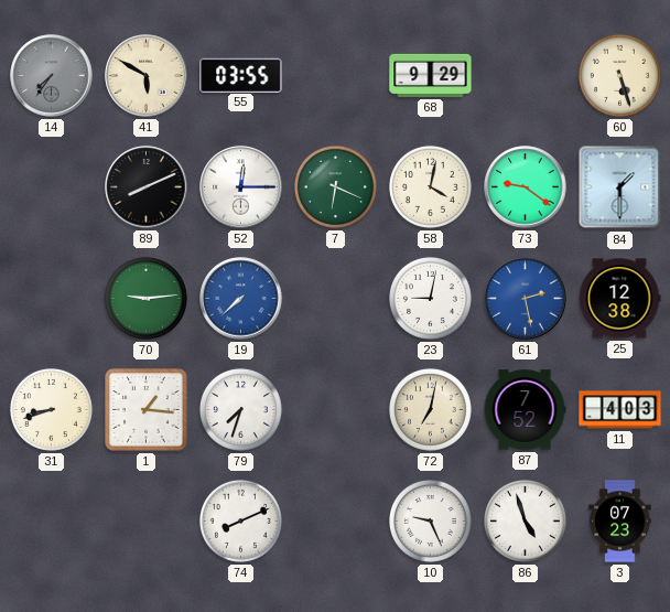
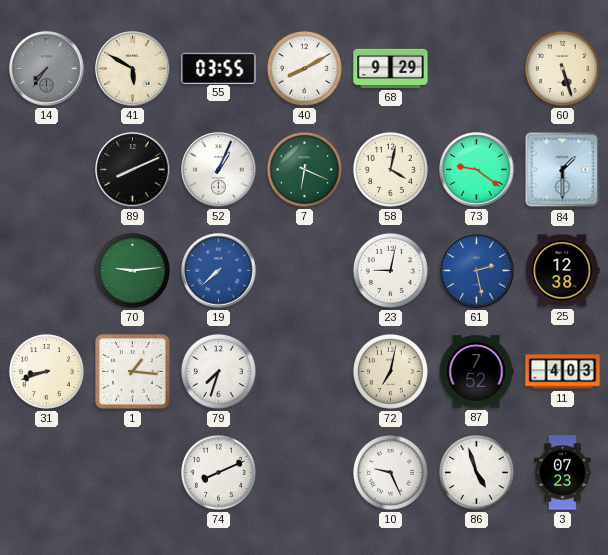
40: none -> 8:10
52: 12:15 -> 1:04
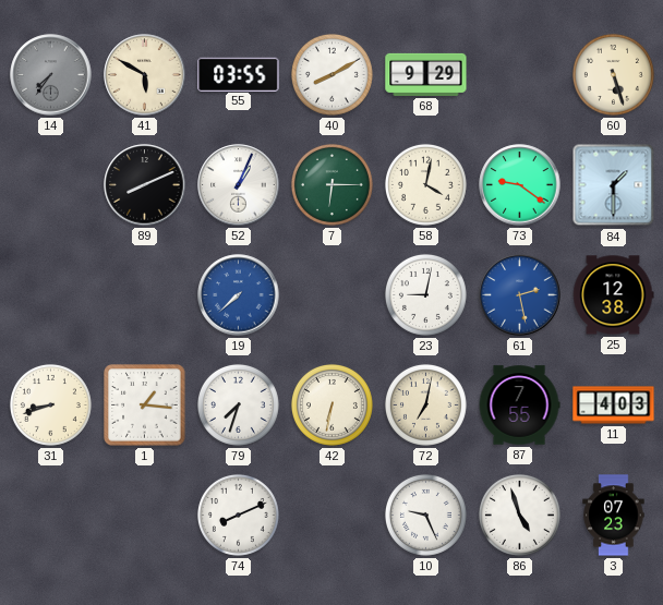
7: 6:19 -> 6:15
70: 9:14 -> none
42: none -> 6:32
87: 7:52 -> 7:55
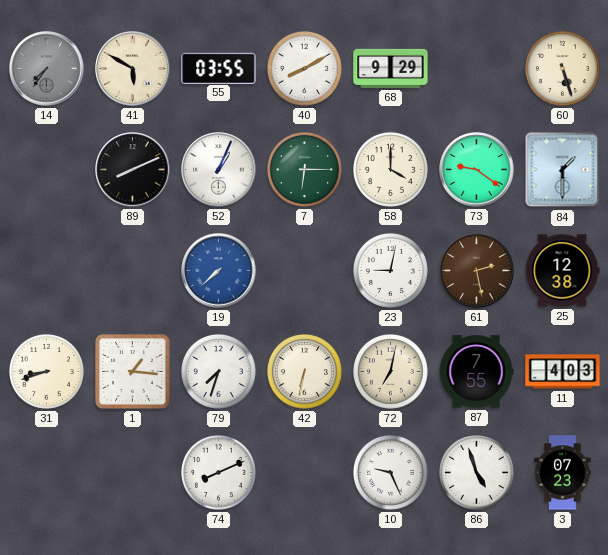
58: 4:02 -> 4:00
61 dial: blue -> brown
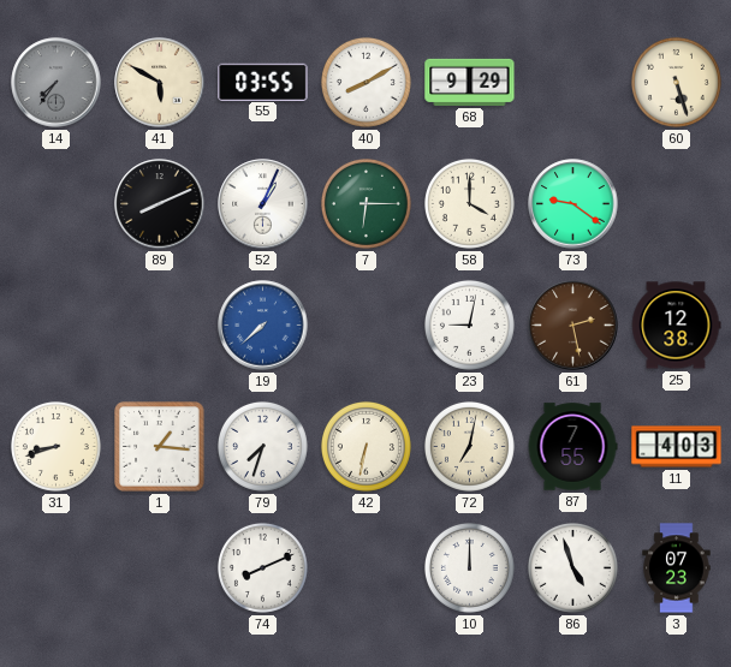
84: 1:30 -> none
10: 9:26 -> 12:00
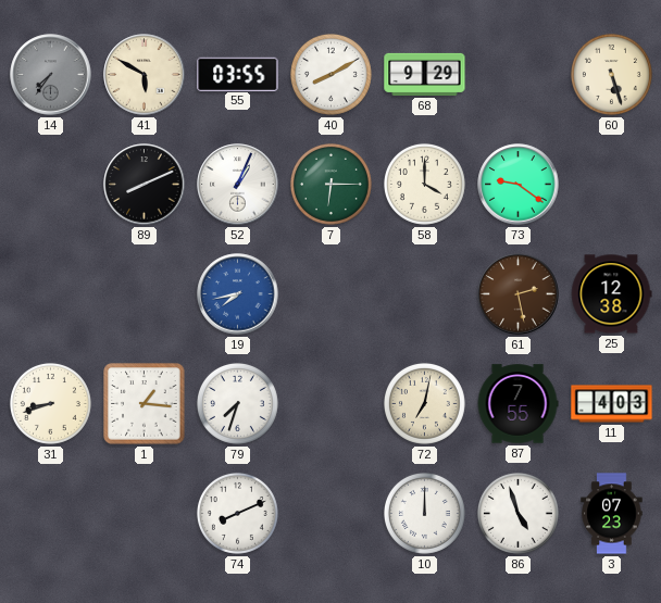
19: 7:38 -> 7:43
23: 9:02 -> none
42: 6:32 -> none
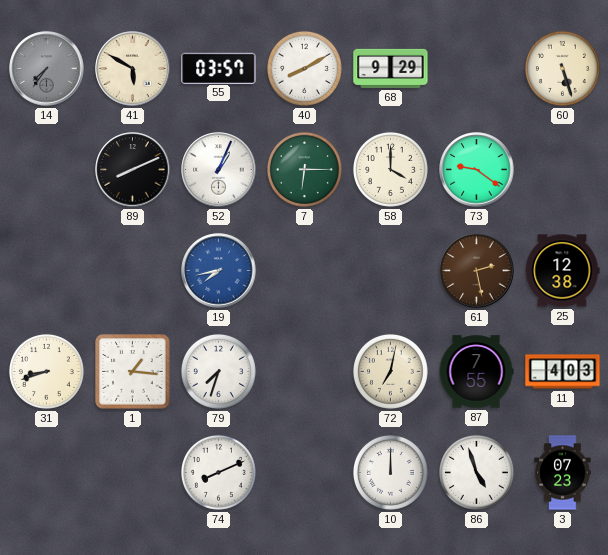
55: 03:55 -> 03:57
